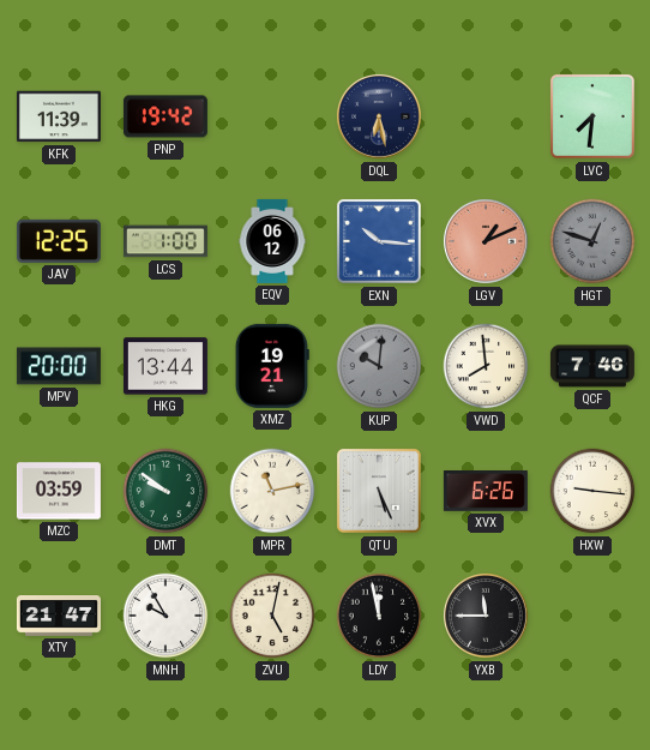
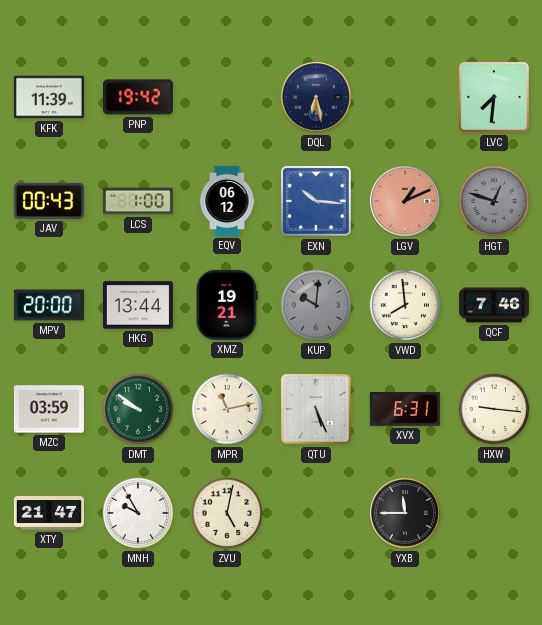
JAV: 12:25 -> 00:43
XVX: 6:26 -> 6:31
LDY: 11:58 -> none
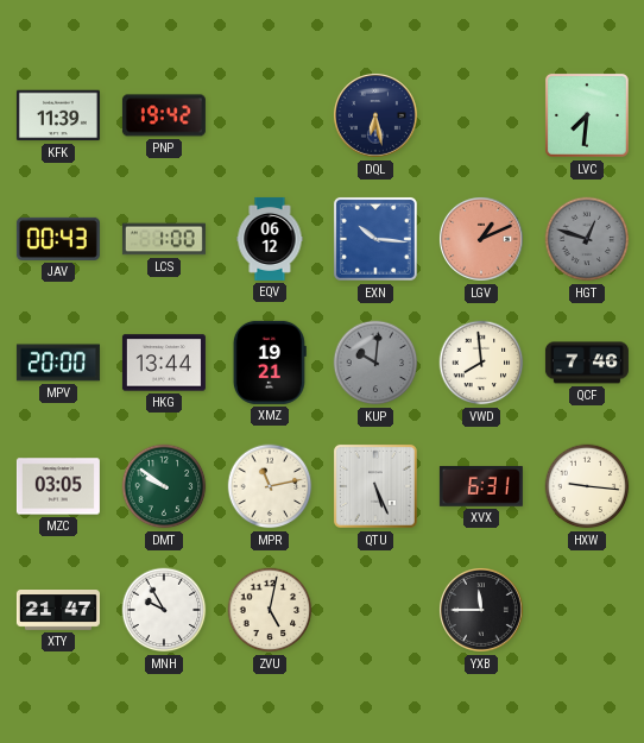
MZC: 03:59 -> 03:05
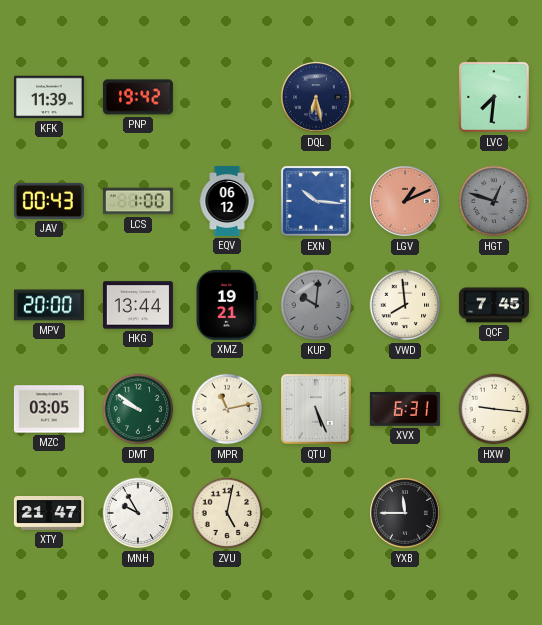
QCF: 7:46 -> 7:45
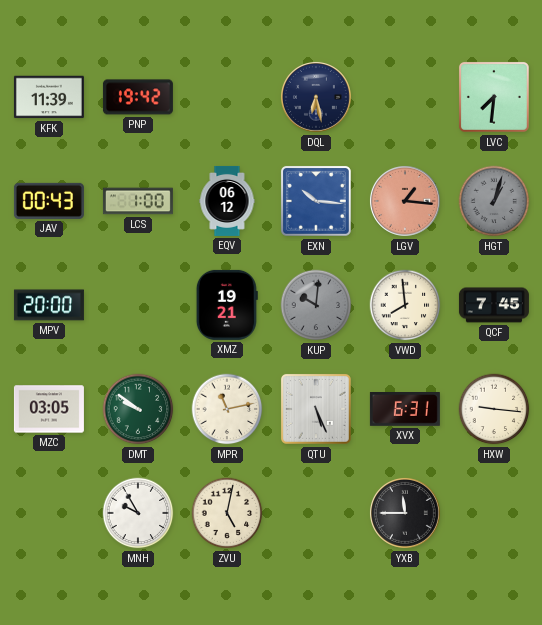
LGV: 1:11 -> 1:16
HGT: 12:48 -> 1:03
HKG: 13:44 -> none
XTY: 21:47 -> none
